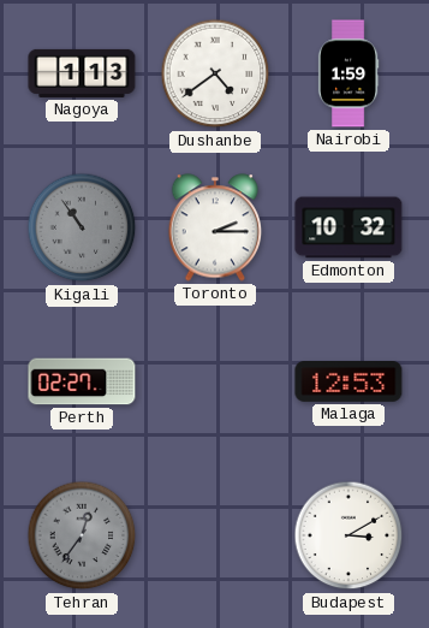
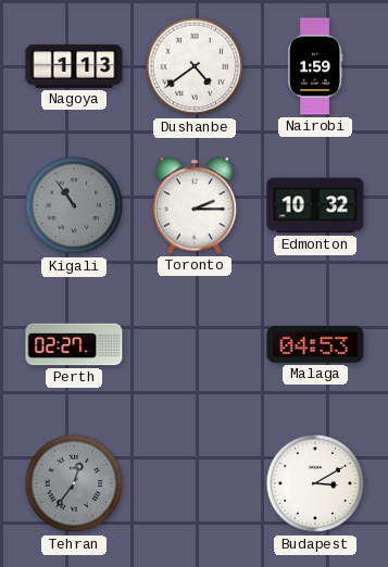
Malaga: 12:53 -> 04:53
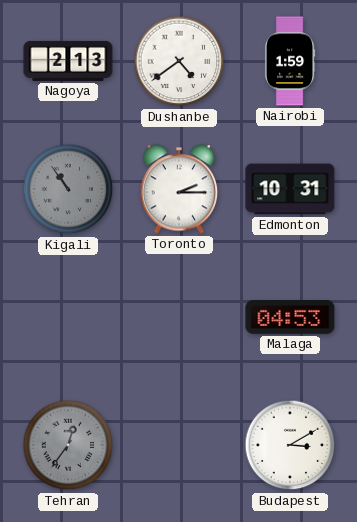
Nagoya: 1:13 -> 2:13
Edmonton: 10:32 -> 10:31
Perth: 02:27 -> none
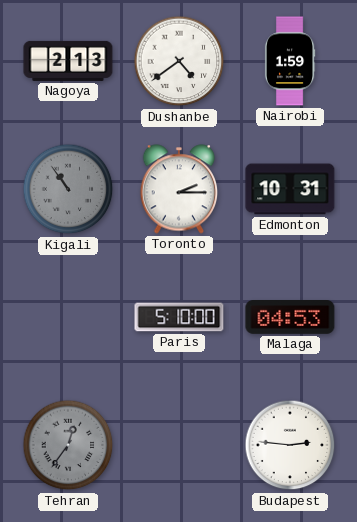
Paris: none -> 5:10
Budapest: 3:10 -> 2:46
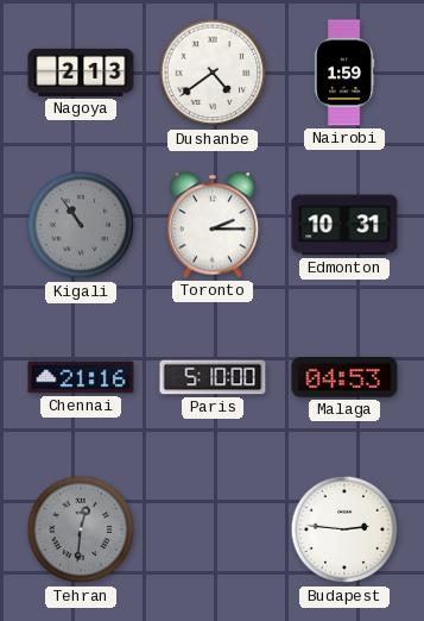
Chennai: none -> 21:16
Tehran: 12:36 -> 12:31
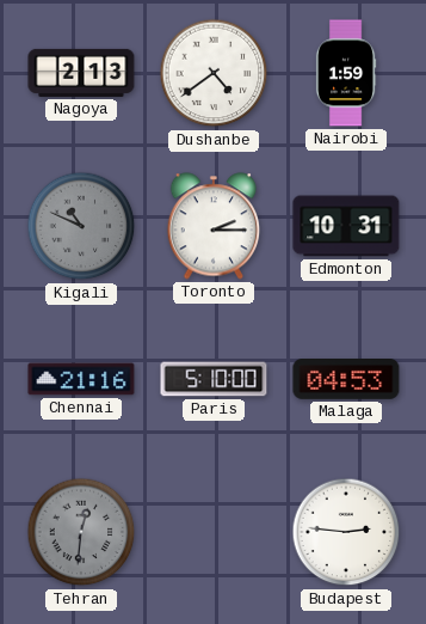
Kigali: 10:54 -> 10:49
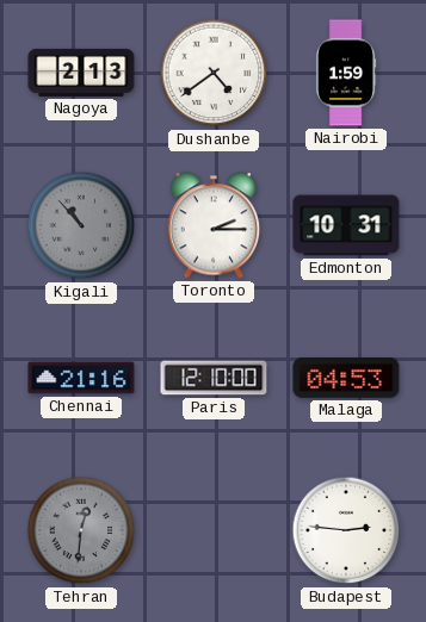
Kigali: 10:49 -> 10:53
Paris: 5:10 -> 12:10
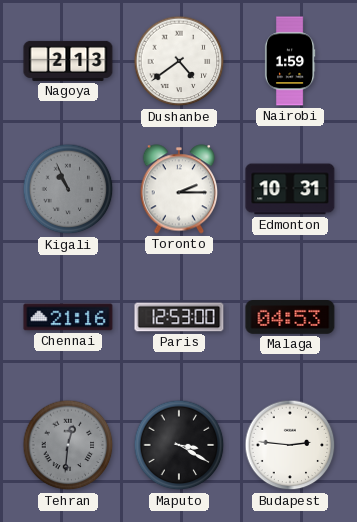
Kigali: 10:53 -> 10:56
Paris: 12:10 -> 12:53
Maputo: none -> 3:20
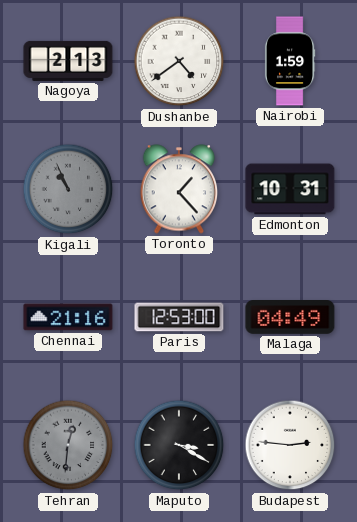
Toronto: 2:15 -> 1:23
Malaga: 04:53 -> 04:49
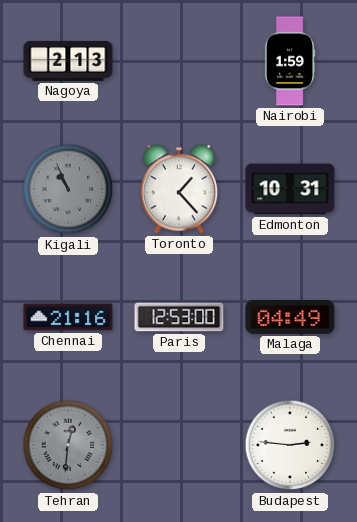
Dushanbe: 4:39 -> none
Maputo: 3:20 -> none
